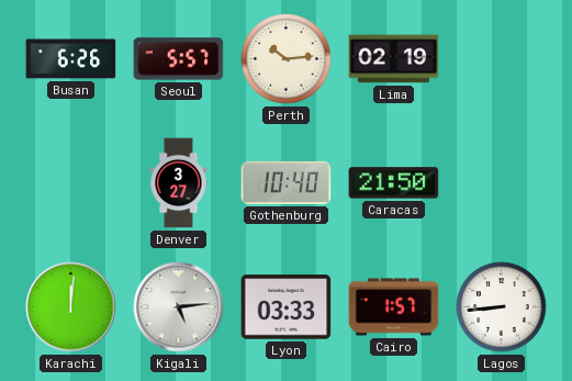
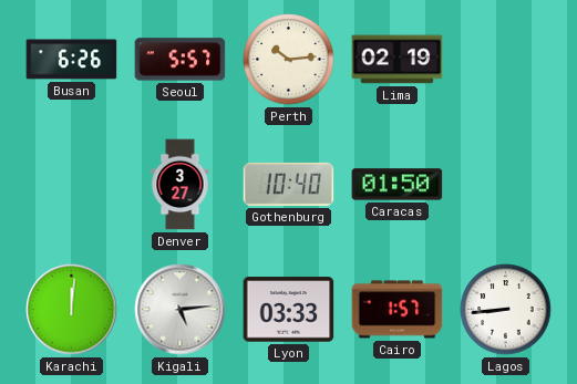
Caracas: 21:50 -> 01:50
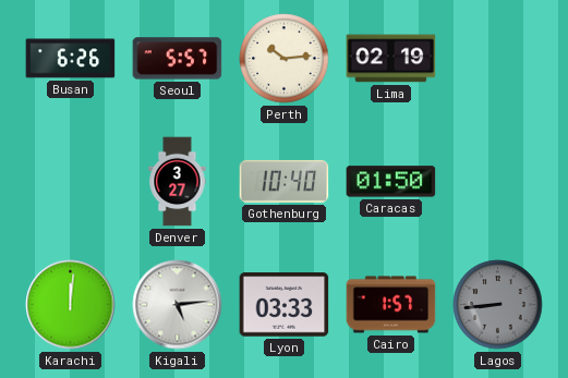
Lagos dial: white -> grey
